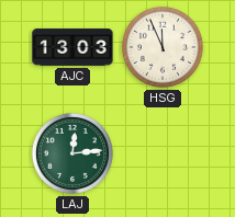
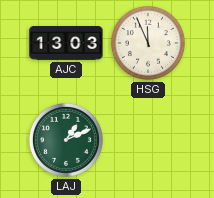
LAJ: 12:14 -> 1:11
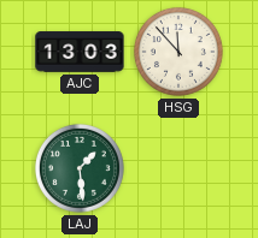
HSG: 11:56 -> 11:53
LAJ: 1:11 -> 1:29
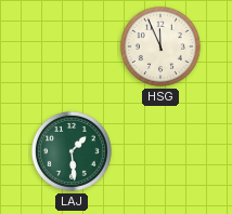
AJC: 13:03 -> none
HSG: 11:53 -> 11:56
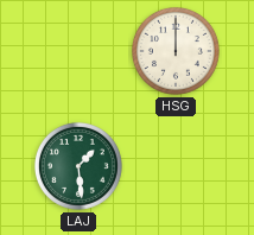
HSG: 11:56 -> 12:00
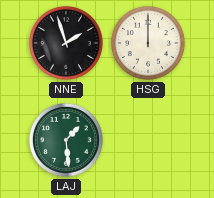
NNE: none -> 1:57
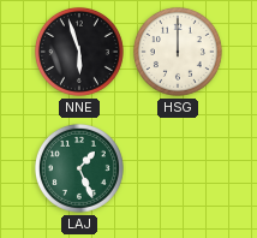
NNE: 1:57 -> 5:57
LAJ: 1:29 -> 1:26
